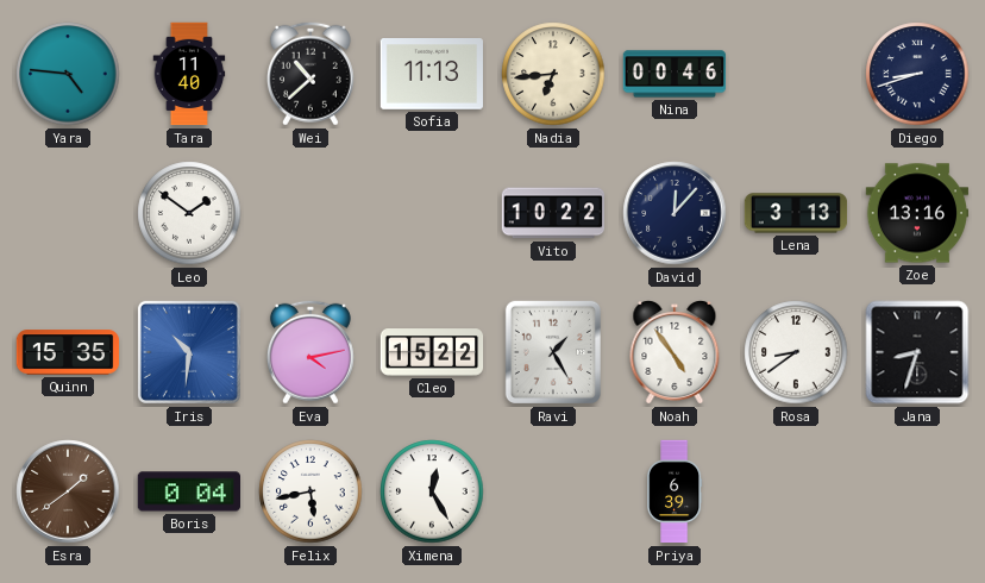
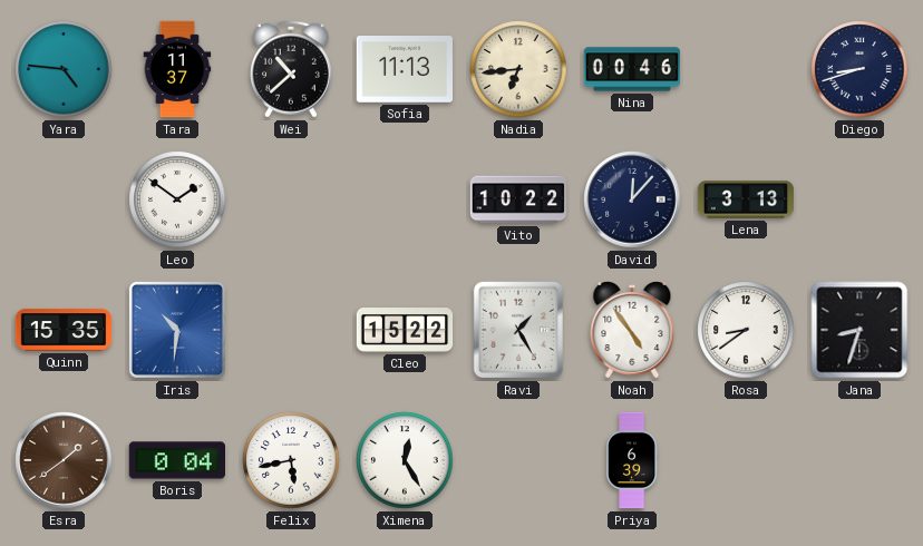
Tara: 11:40 -> 11:37
Zoe: 13:16 -> none
Eva: 4:13 -> none
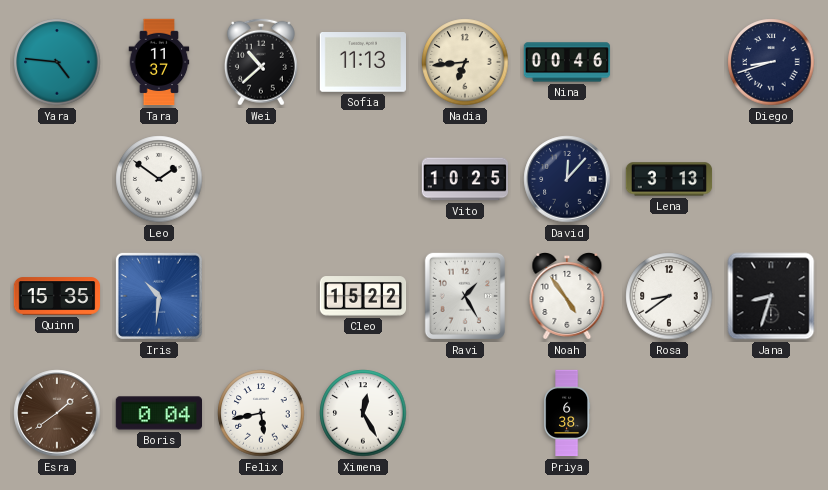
Vito: 10:22 -> 10:25
Priya: 6:39 -> 6:38
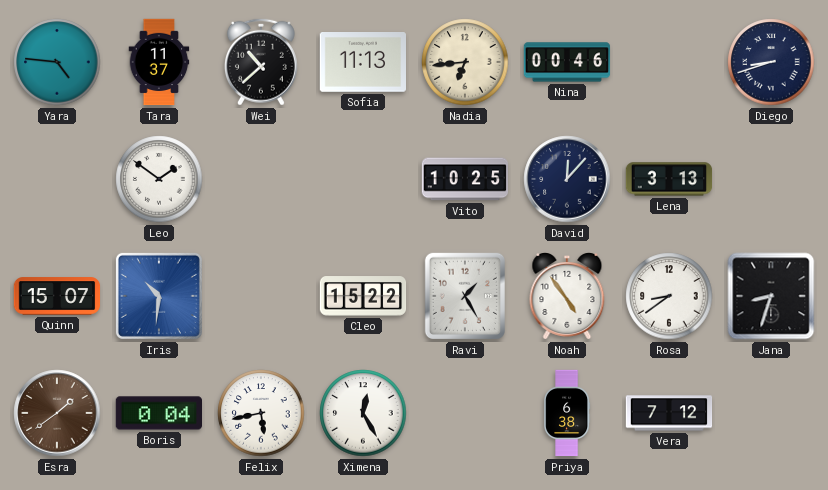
Quinn: 15:35 -> 15:07
Vera: none -> 7:12
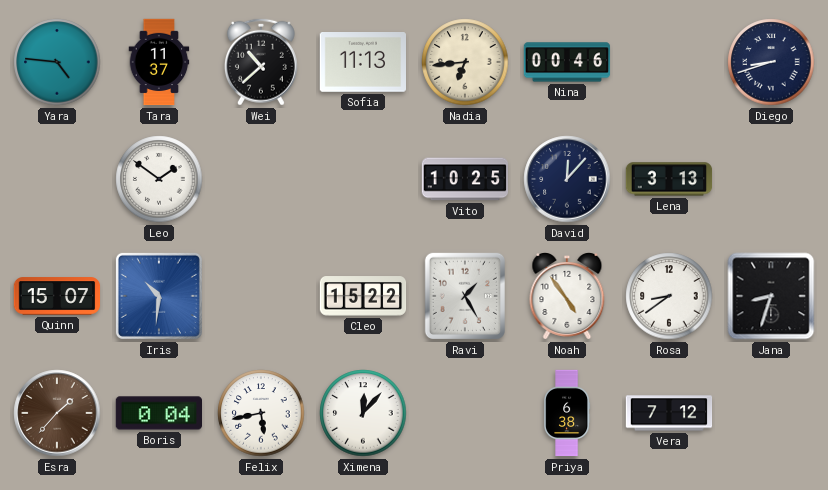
Esra: 1:39 -> 1:37
Ximena: 12:25 -> 12:07
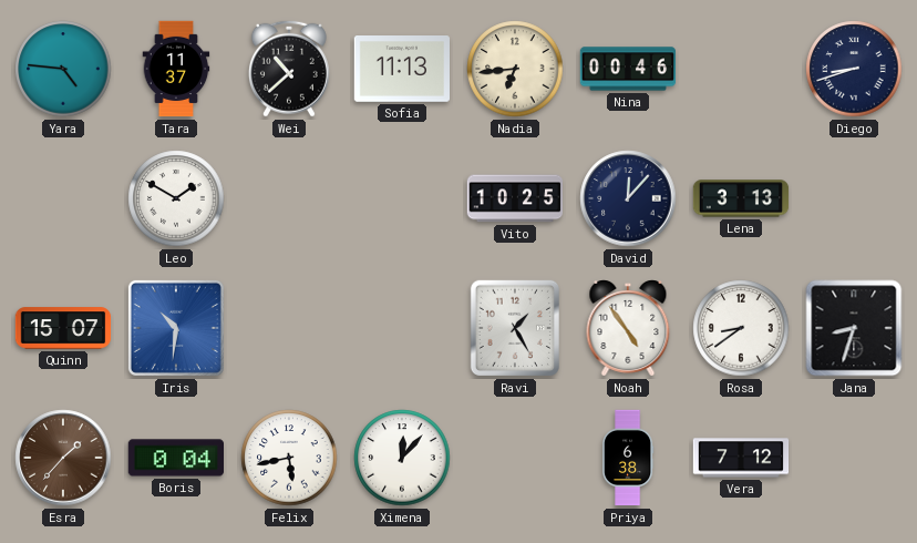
Leo: 1:51 -> 1:50
Cleo: 15:22 -> none
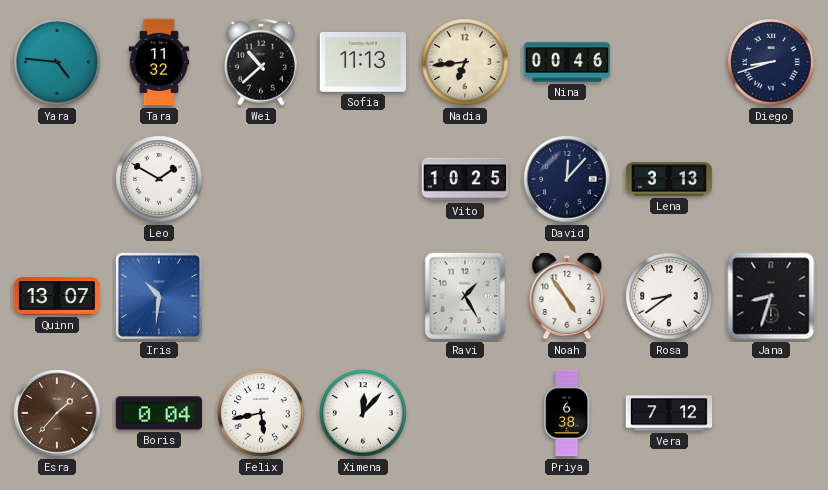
Tara: 11:37 -> 11:32
Quinn: 15:07 -> 13:07
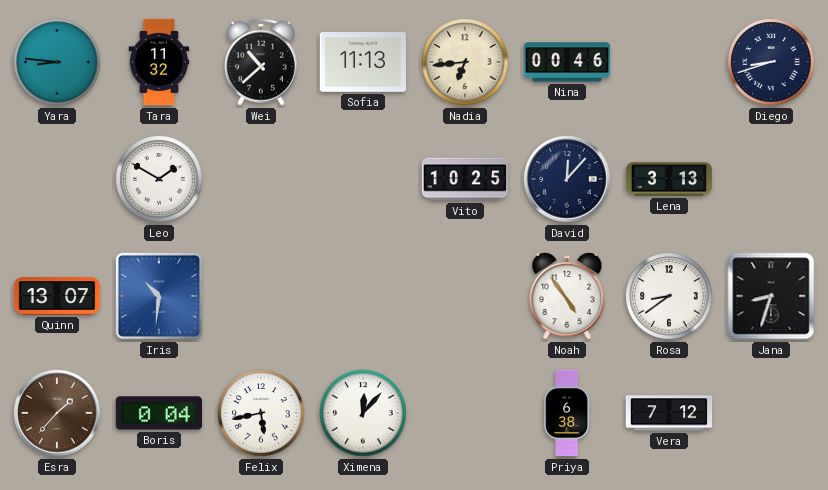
Yara: 4:46 -> 8:46
Ravi: 1:25 -> none
